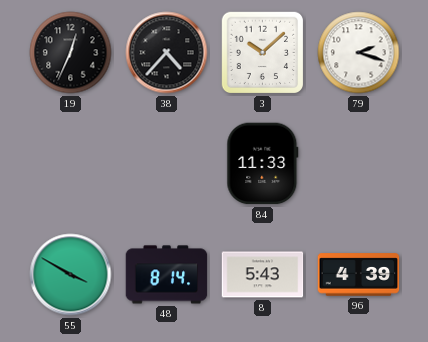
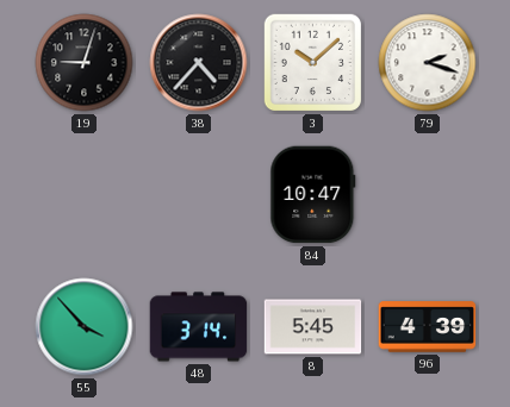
19: 12:34 -> 9:03
84: 11:33 -> 10:47
55: 3:50 -> 3:53
48: 8:14 -> 3:14
8: 5:43 -> 5:45
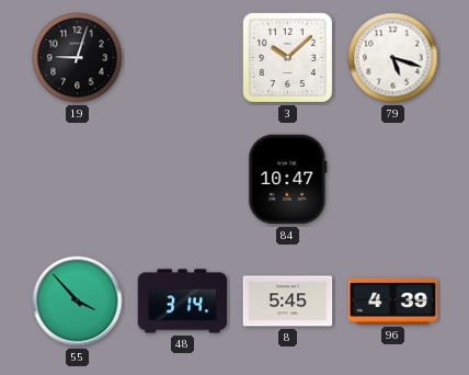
38: 4:37 -> none
79: 2:18 -> 5:18
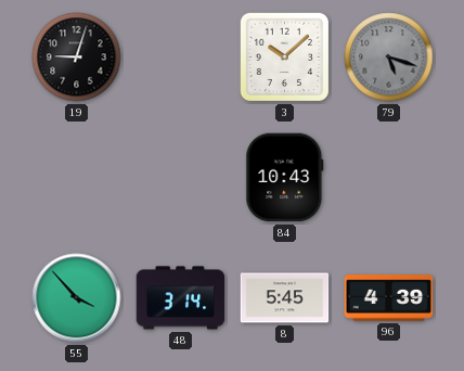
79 dial: white -> grey
84: 10:47 -> 10:43
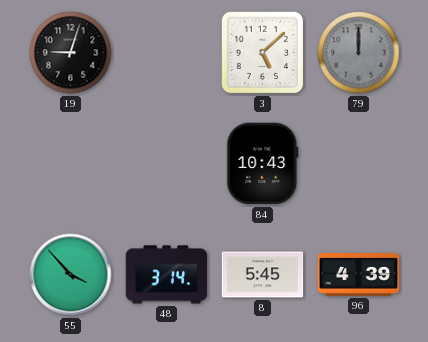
3: 10:08 -> 5:08
79: 5:18 -> 12:00
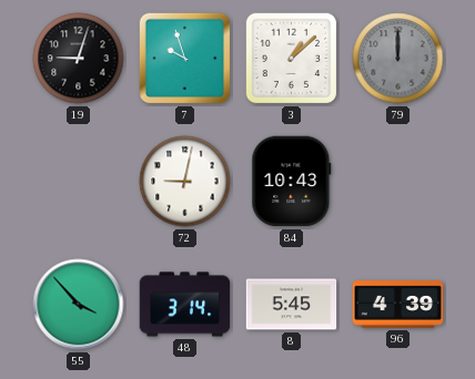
7: none -> 9:57
3: 5:08 -> 1:08
72: none -> 9:02
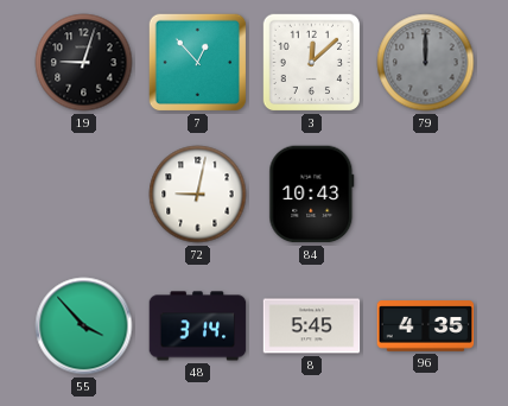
7: 9:57 -> 12:53
3: 1:08 -> 12:08
96: 4:39 -> 4:35
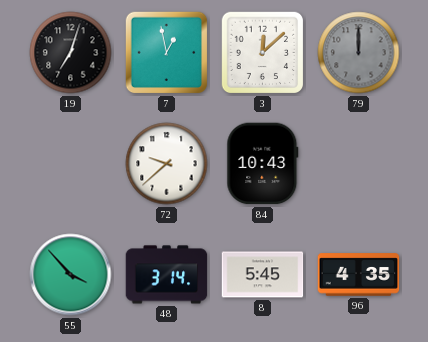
19: 9:03 -> 7:03
7: 12:53 -> 12:58
72: 9:02 -> 9:38
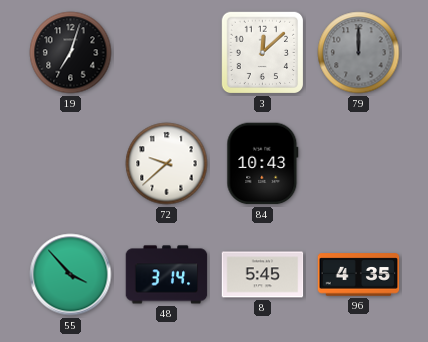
7: 12:58 -> none
